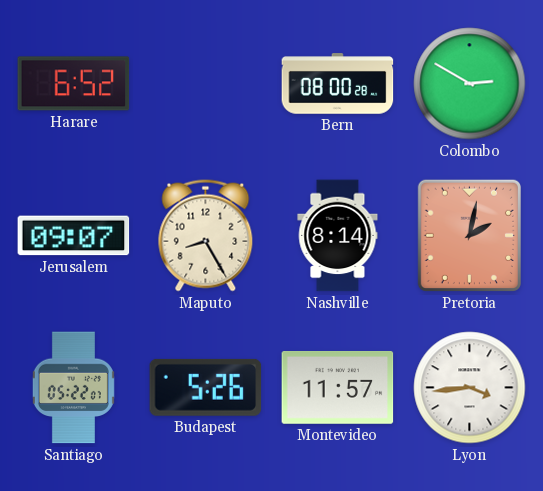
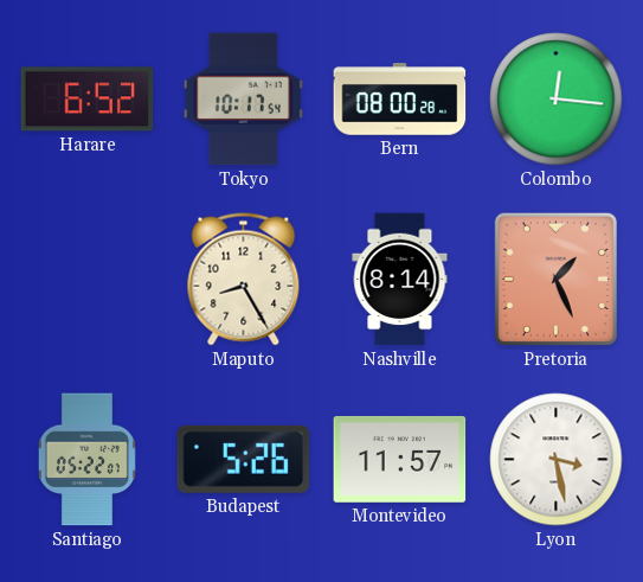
Tokyo: none -> 10:17
Colombo: 2:50 -> 12:16
Jerusalem: 09:07 -> none
Pretoria: 2:02 -> 1:26
Lyon: 3:44 -> 3:28
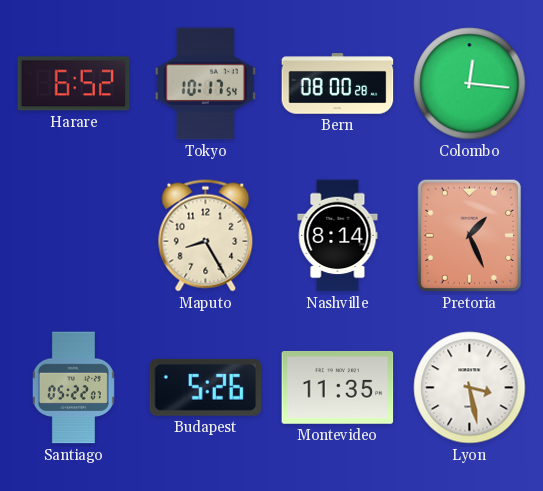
Montevideo: 11:57 -> 11:35
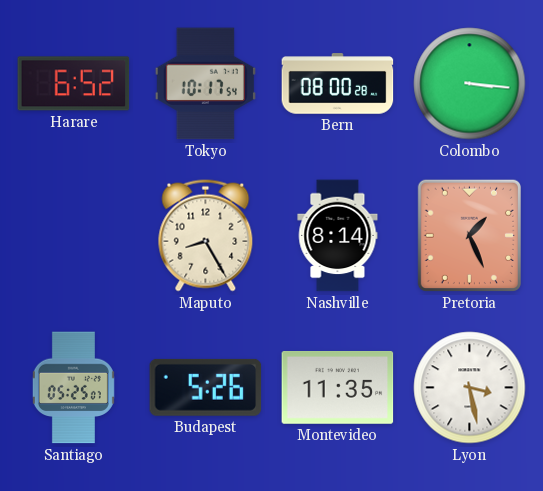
Colombo: 12:16 -> 3:16
Santiago: 05:22 -> 05:25
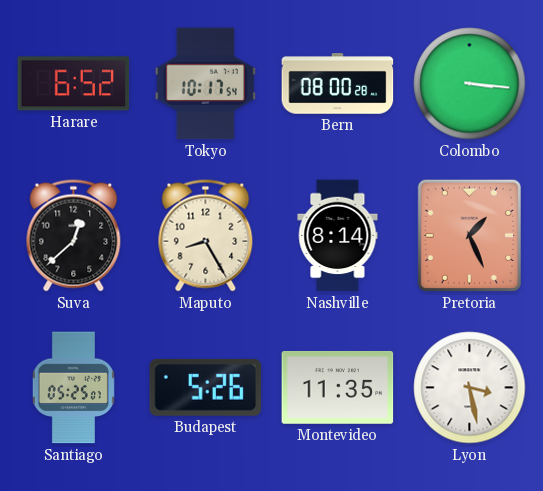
Suva: none -> 12:38
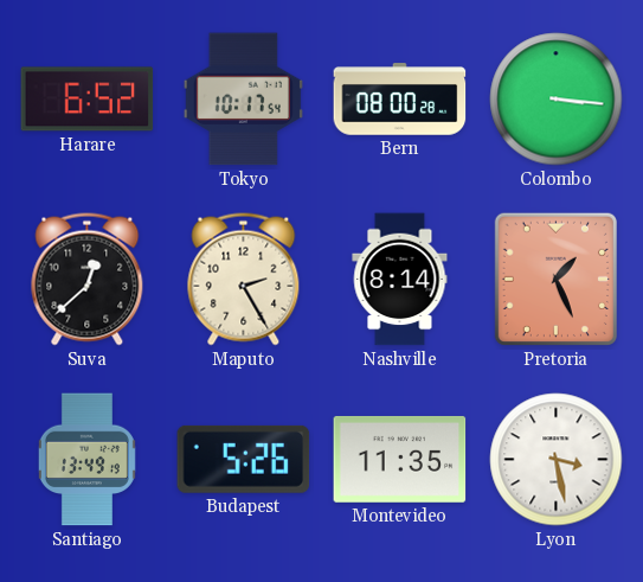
Maputo: 8:25 -> 2:25
Santiago: 05:25 -> 13:49
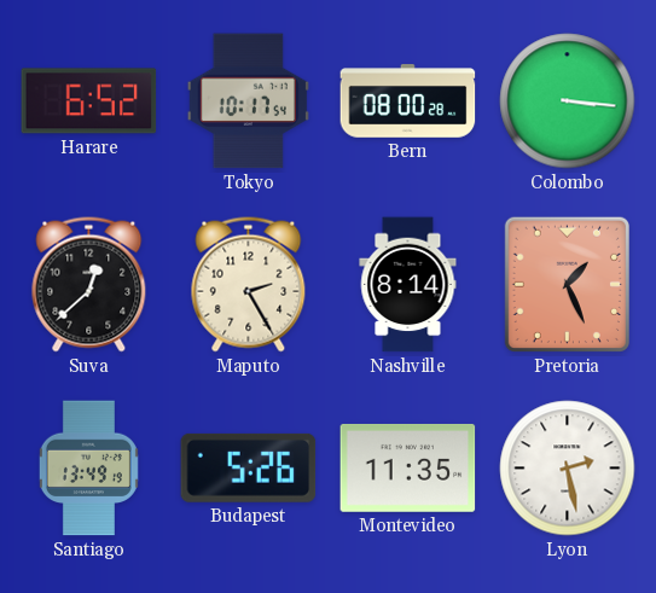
Lyon: 3:28 -> 2:28
